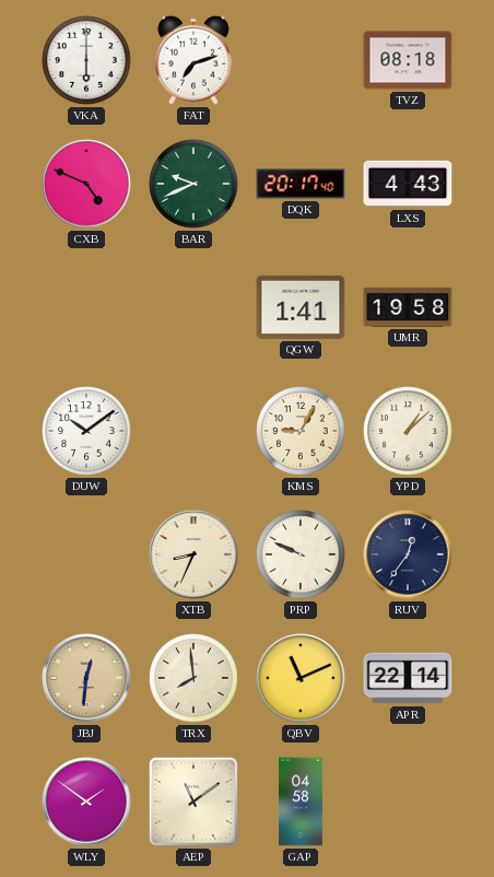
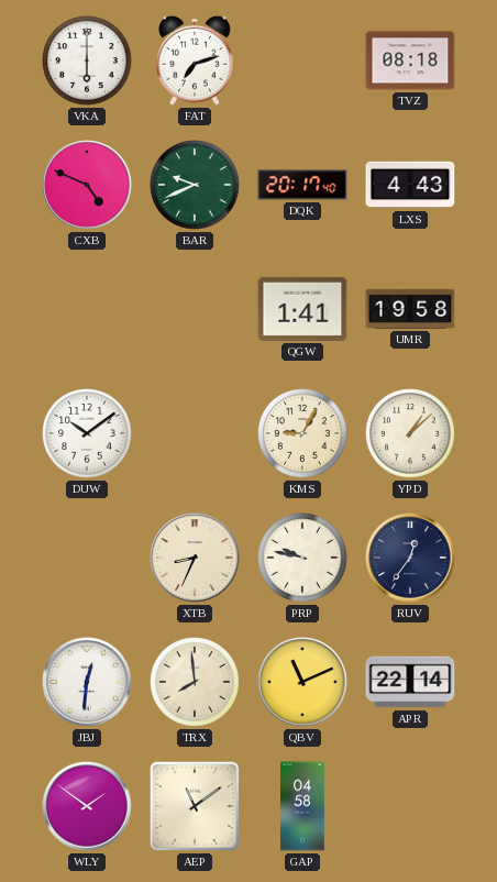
PRP: 9:49 -> 9:47
JBJ dial: champagne -> white
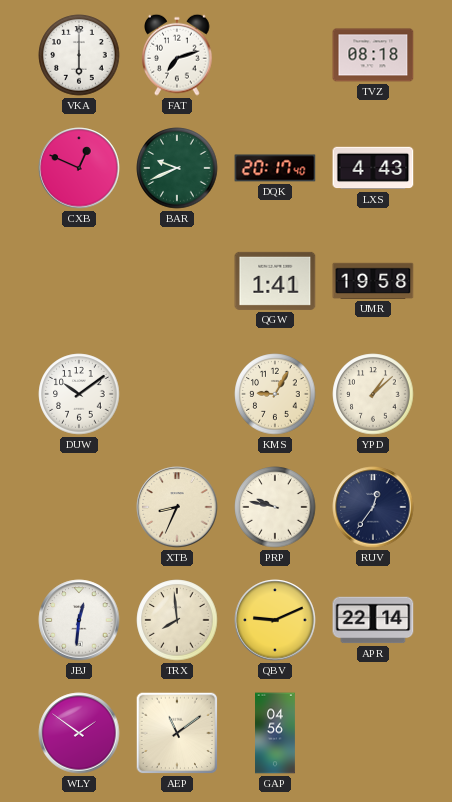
CXB: 4:49 -> 12:49
QBV: 11:11 -> 9:11
GAP: 04:58 -> 04:56
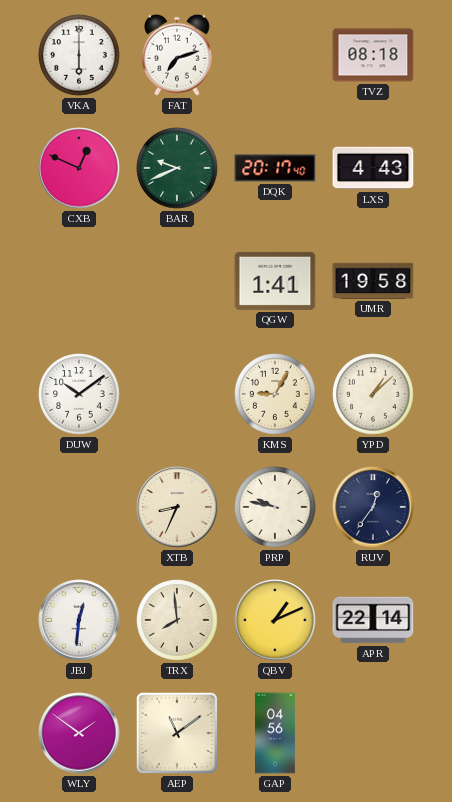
QBV: 9:11 -> 1:11
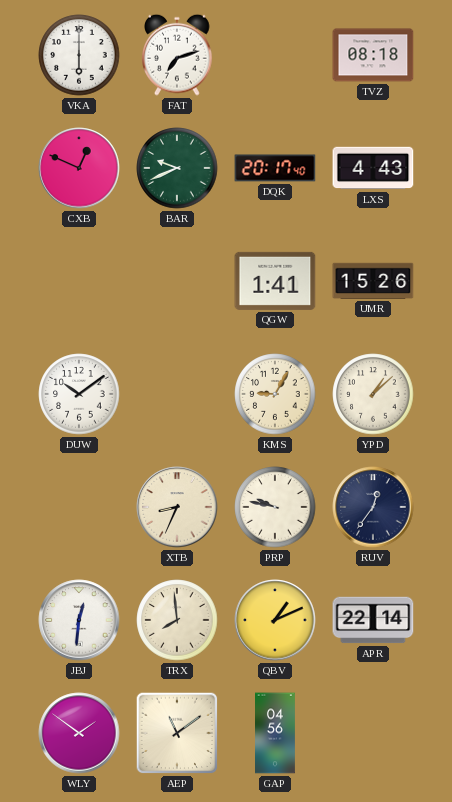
UMR: 19:58 -> 15:26
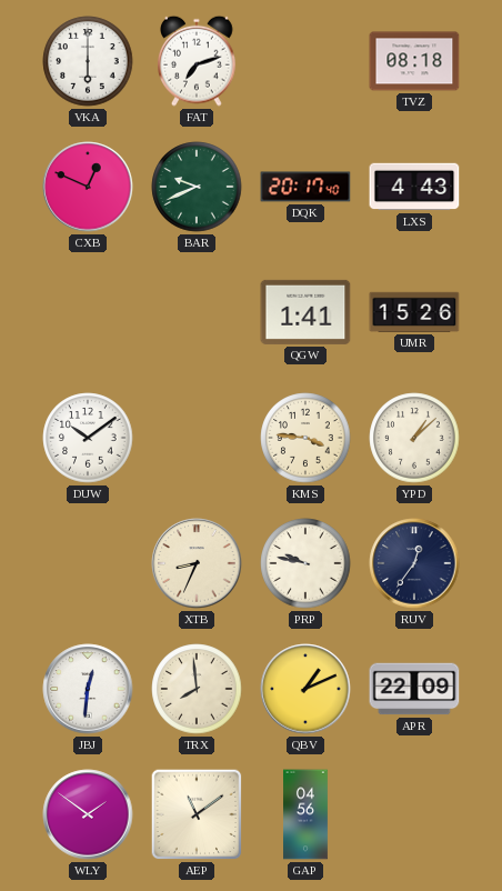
KMS: 9:05 -> 3:46
APR: 22:14 -> 22:09
